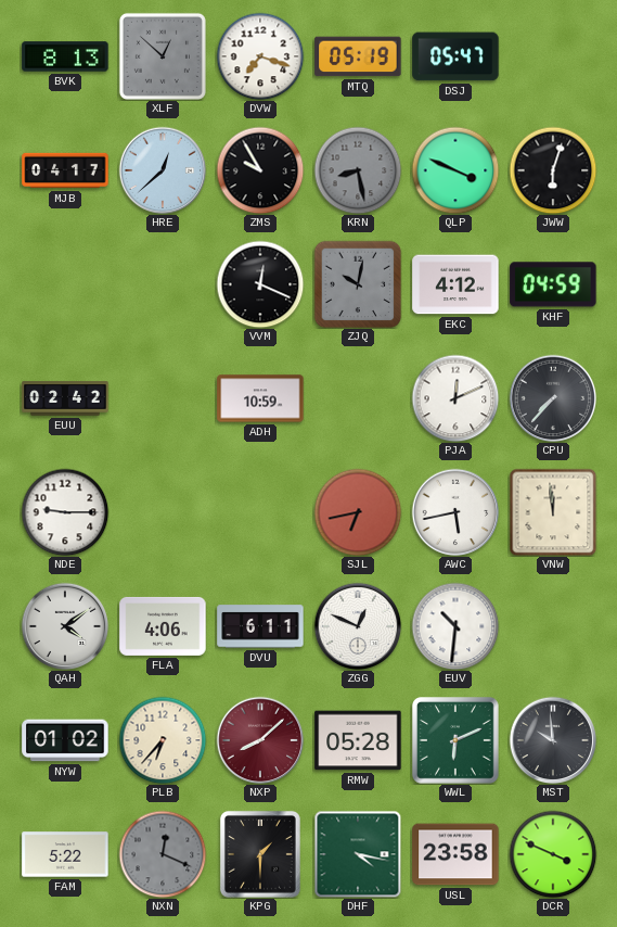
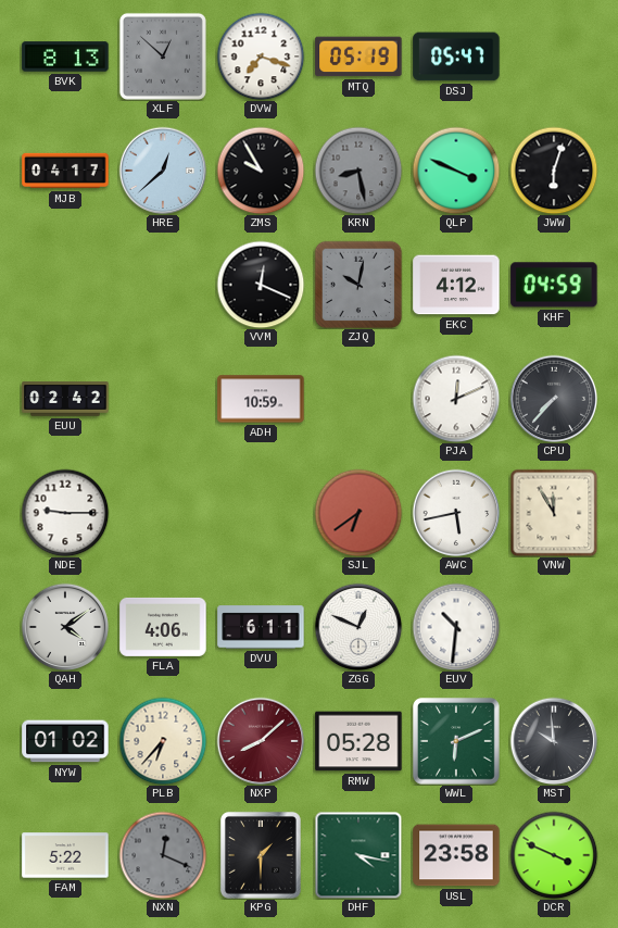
SJL: 6:43 -> 6:39
VNW: 11:59 -> 11:55
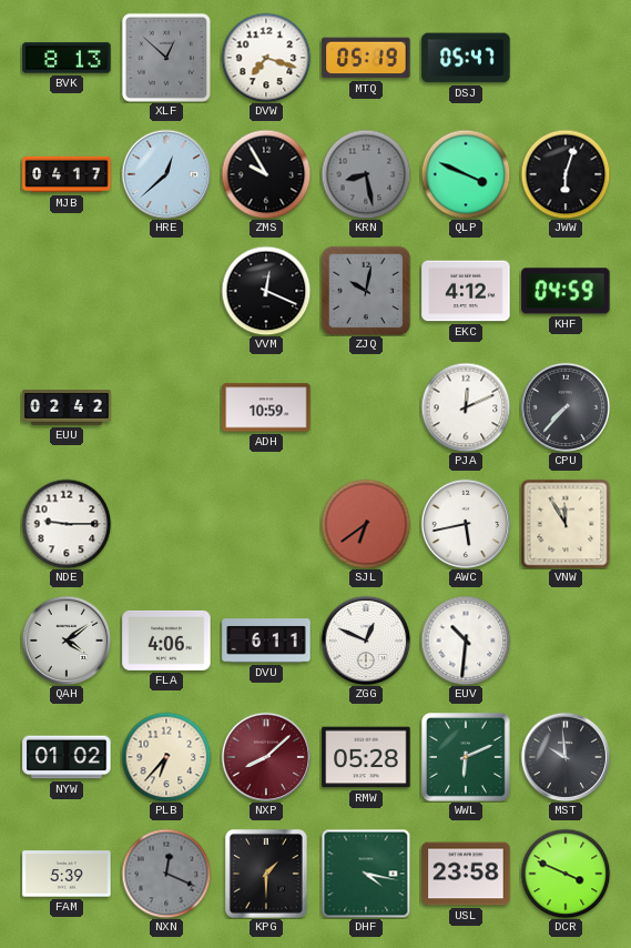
FAM: 5:22 -> 5:39
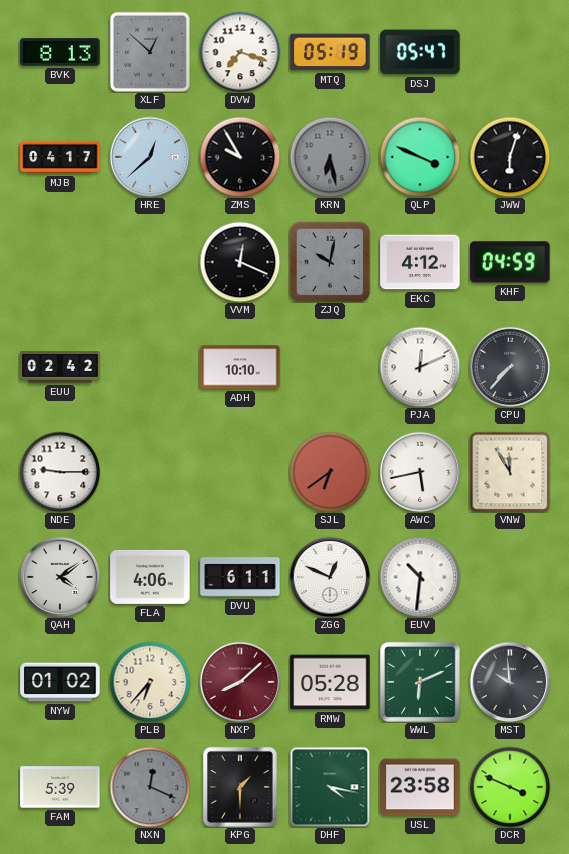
KRN: 8:28 -> 6:28
ADH: 10:59 -> 10:10
